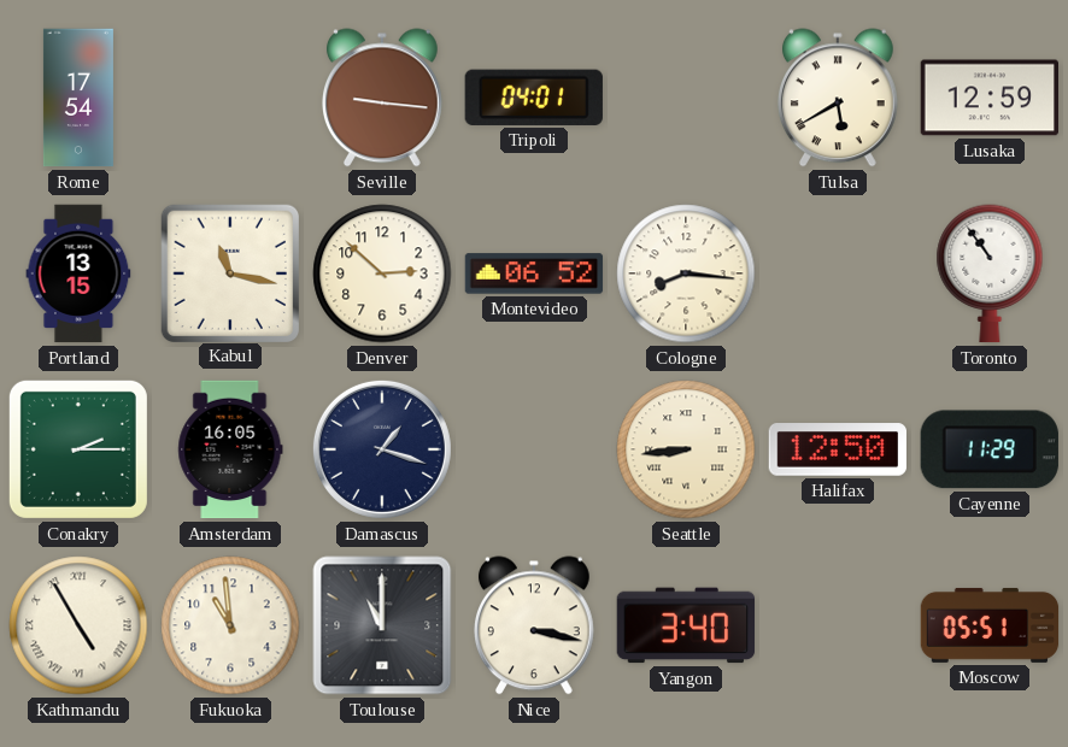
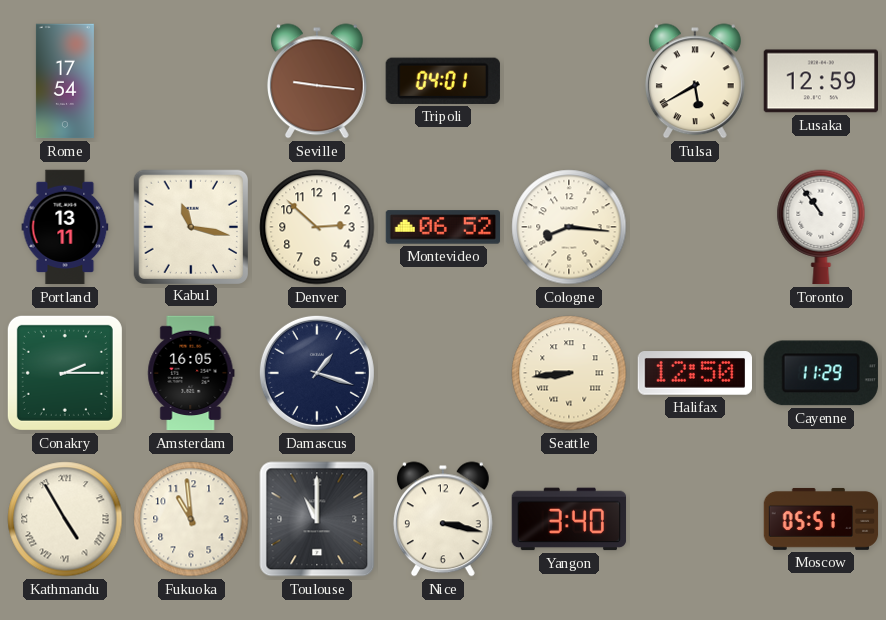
Portland: 13:15 -> 13:11
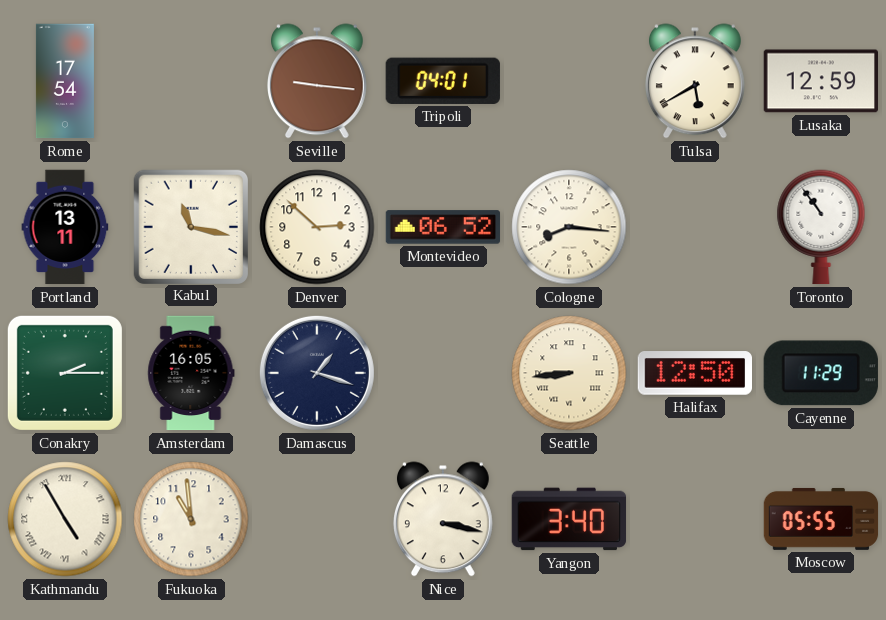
Toulouse: 11:00 -> none
Moscow: 05:51 -> 05:55
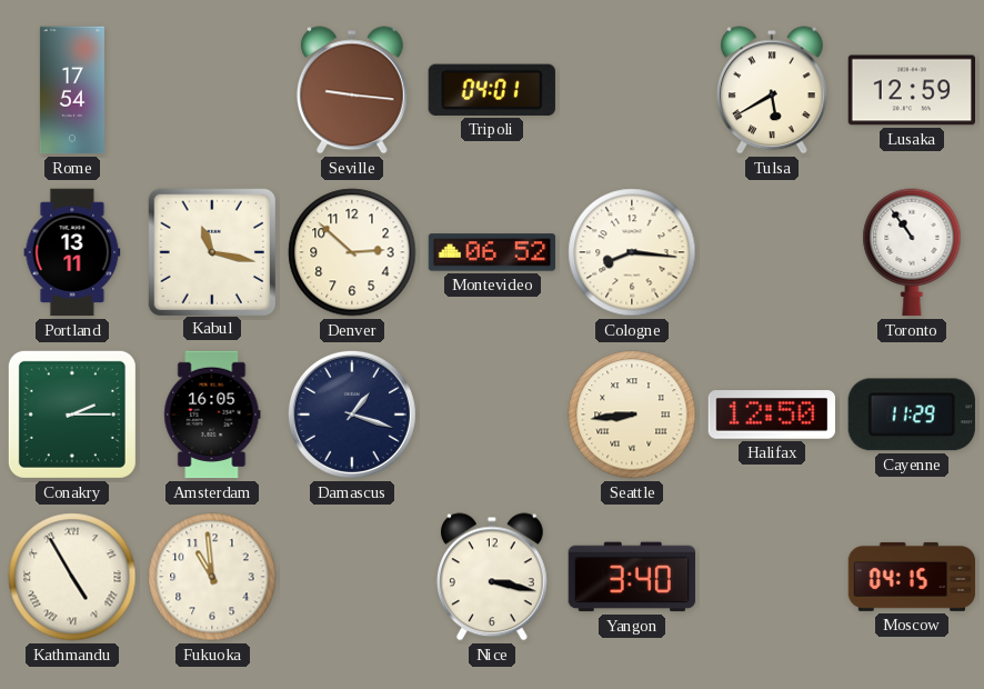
Moscow: 05:55 -> 04:15
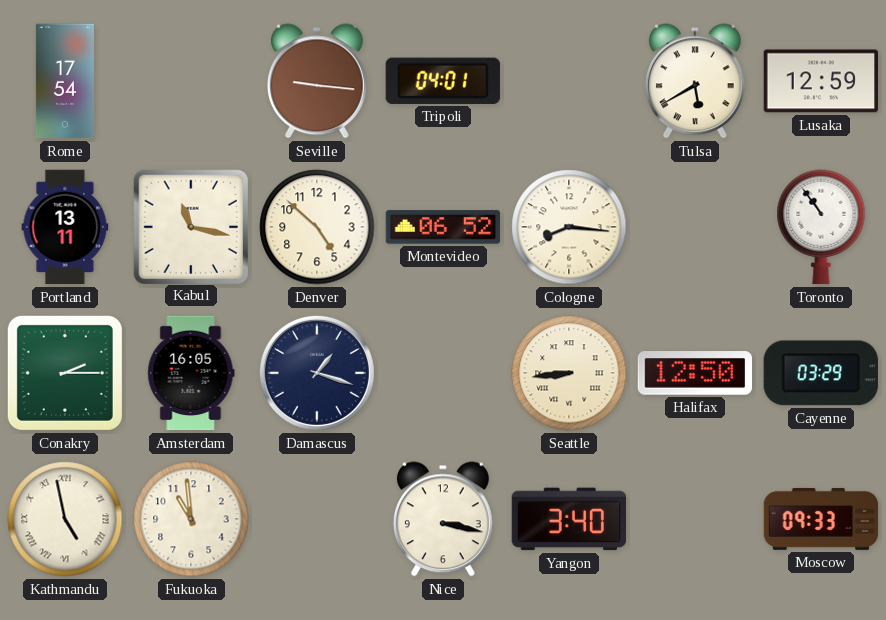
Denver: 2:52 -> 4:52
Cayenne: 11:29 -> 03:29
Kathmandu: 4:55 -> 4:58
Moscow: 04:15 -> 09:33
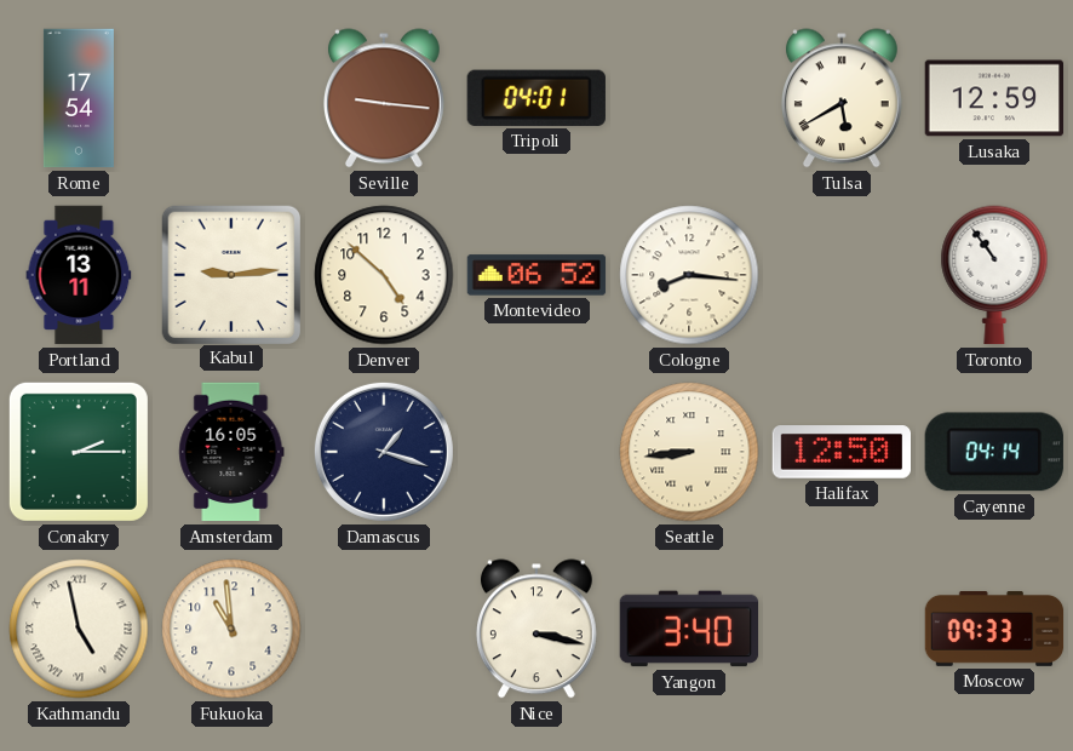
Kabul: 11:17 -> 9:14
Cayenne: 03:29 -> 04:14
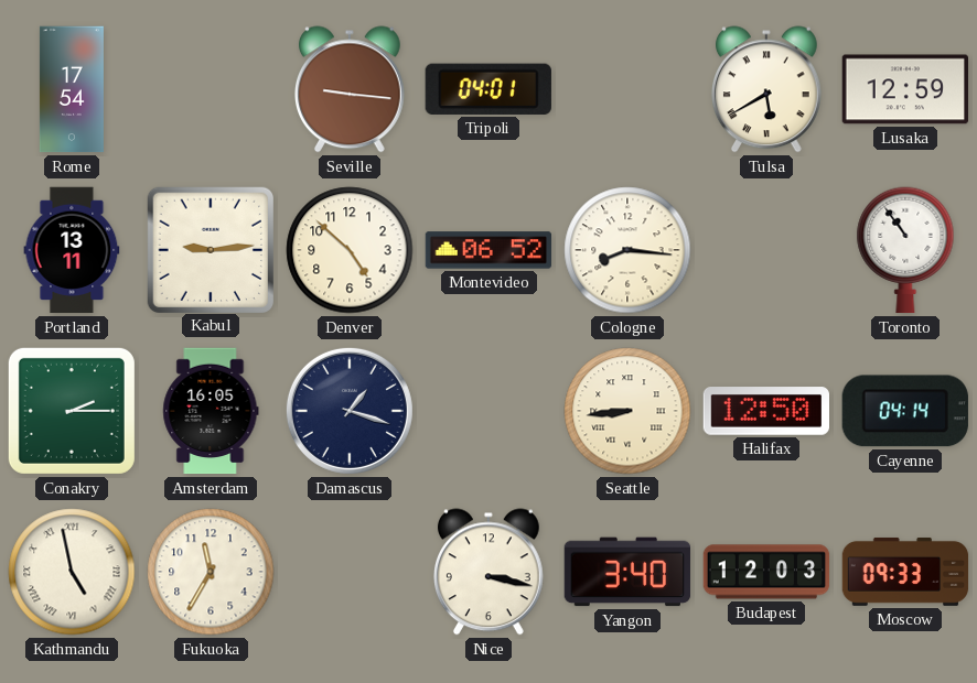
Fukuoka: 10:59 -> 11:35
Budapest: none -> 12:03
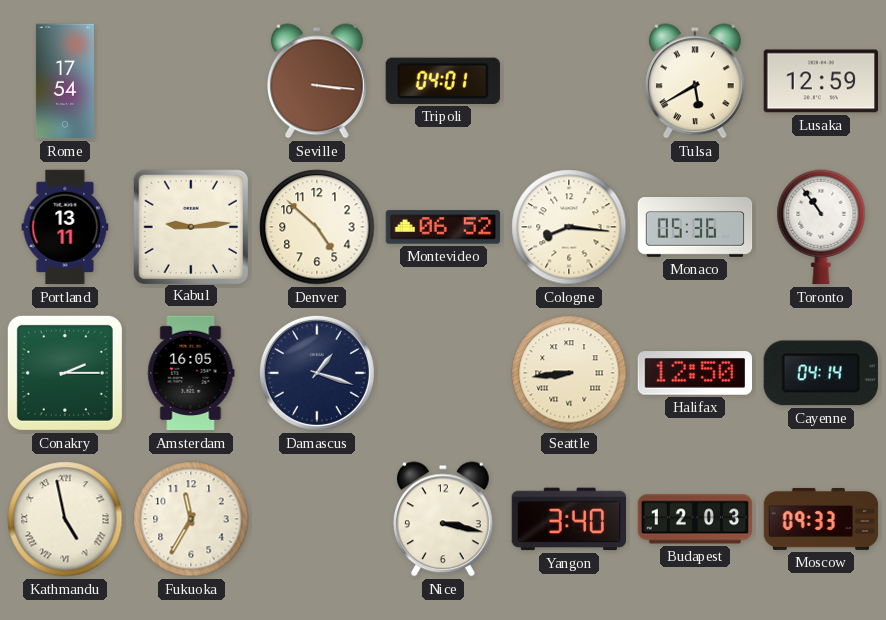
Seville: 9:16 -> 3:16
Monaco: none -> 05:36
